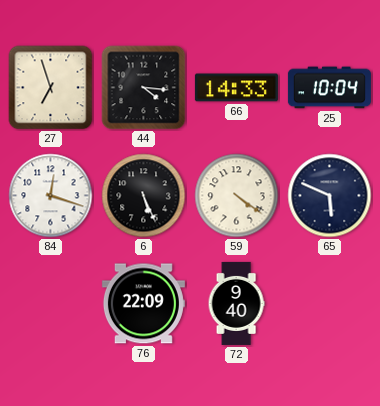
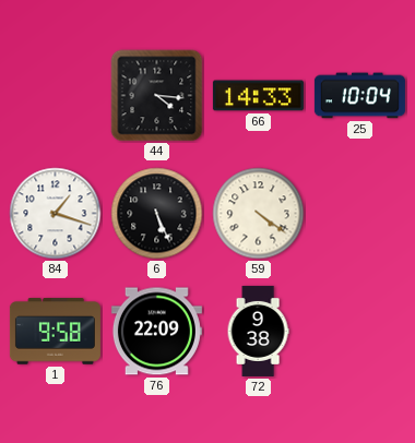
27: 6:57 -> none
84: 12:18 -> 1:18
65: 5:49 -> none
1: none -> 9:58
72: 9:40 -> 9:38
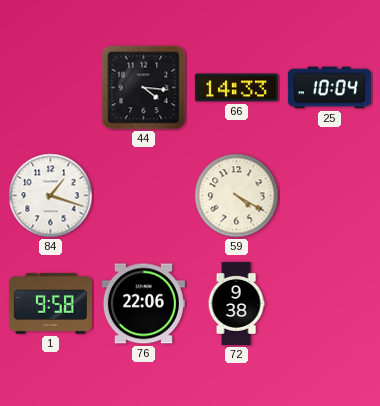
6: 5:26 -> none
59: 4:21 -> 4:20
76: 22:09 -> 22:06
